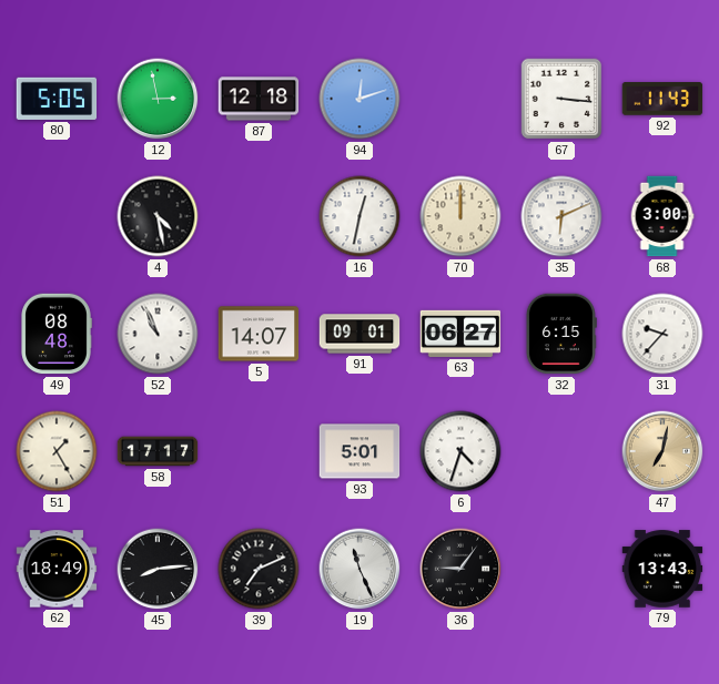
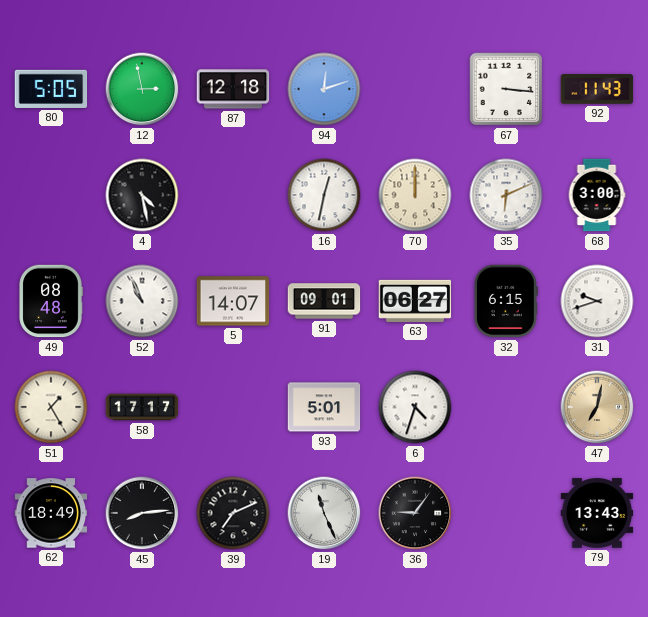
31: 9:37 -> 9:42
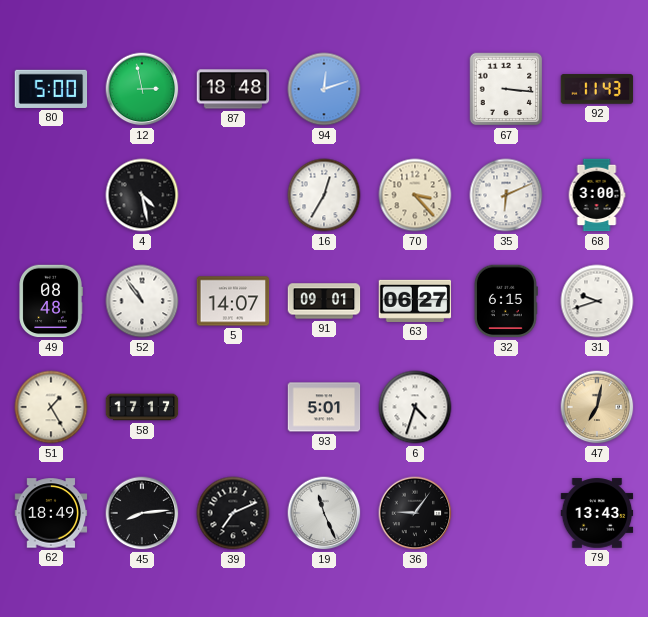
80: 5:05 -> 5:00
87: 12:18 -> 18:48
16: 12:32 -> 12:35
70: 12:00 -> 3:23
52: 10:56 -> 10:54
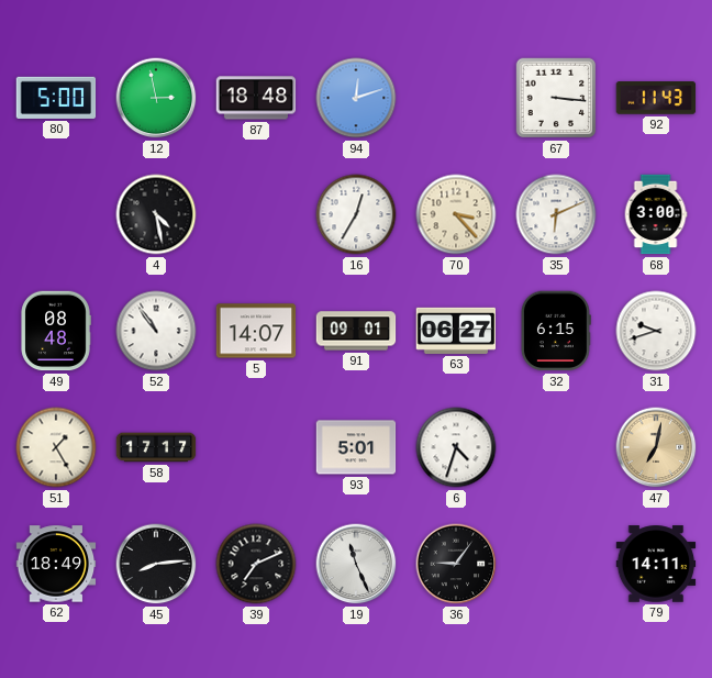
79: 13:43 -> 14:11
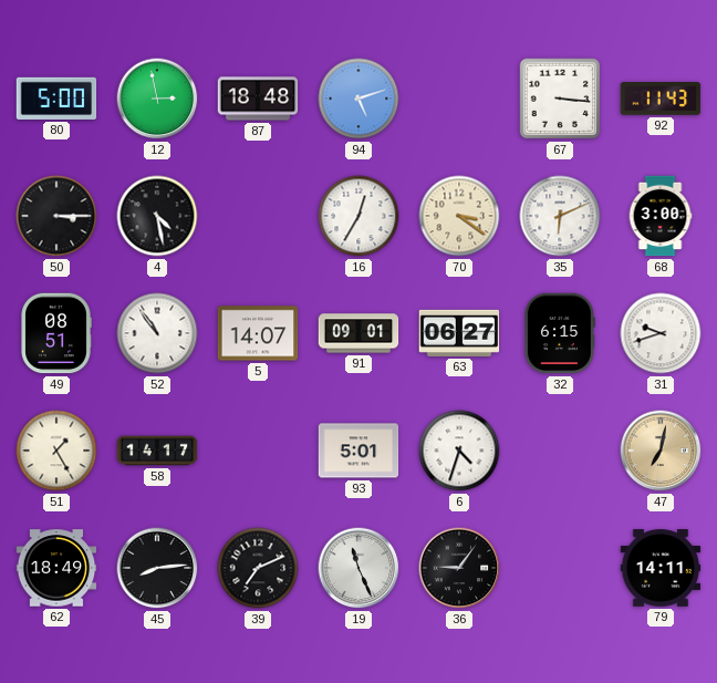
94: 12:12 -> 5:12
50: none -> 3:15
70: 3:23 -> 3:21
49: 08:48 -> 08:51
58: 17:17 -> 14:17
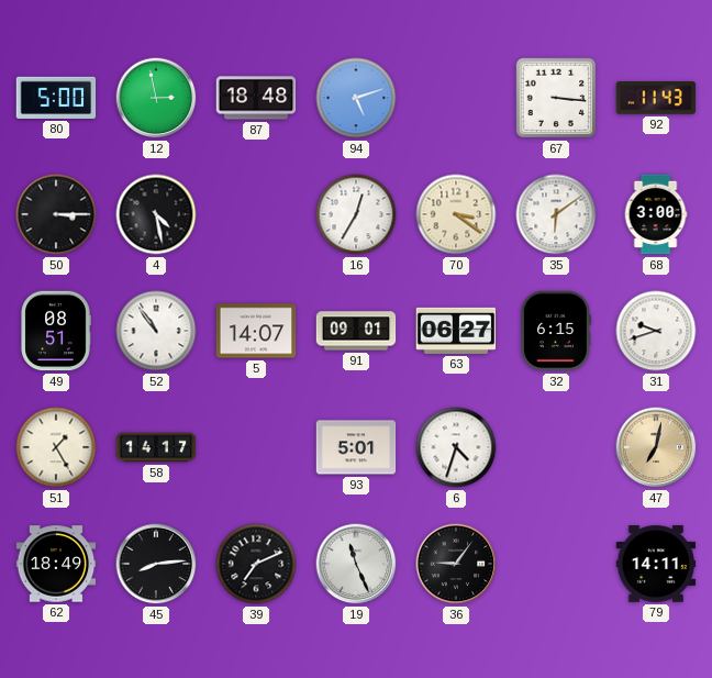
35: 6:11 -> 6:09
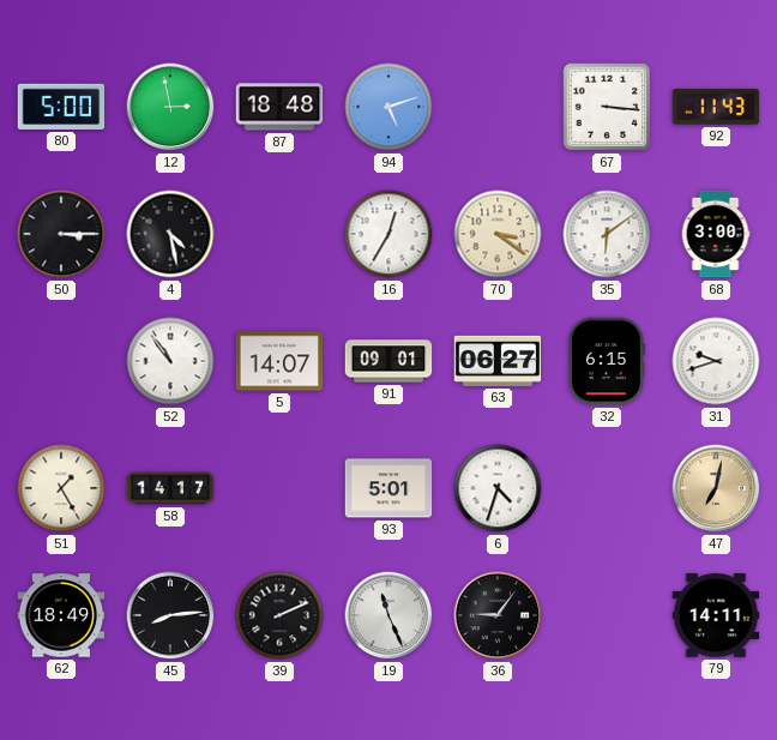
49: 08:51 -> none
39: 7:11 -> 2:11
